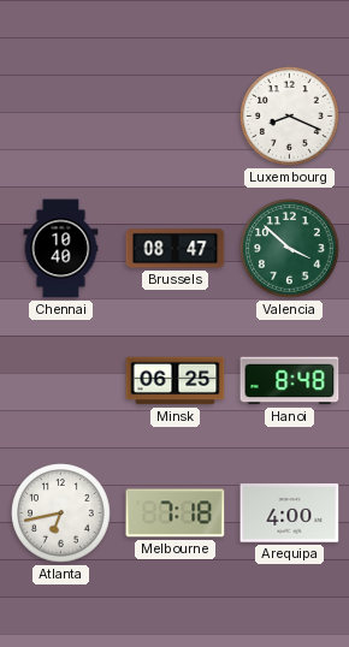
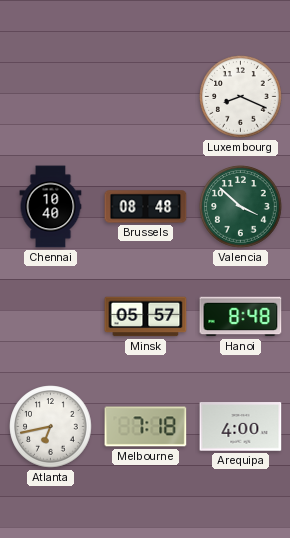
Brussels: 08:47 -> 08:48
Minsk: 06:25 -> 05:57
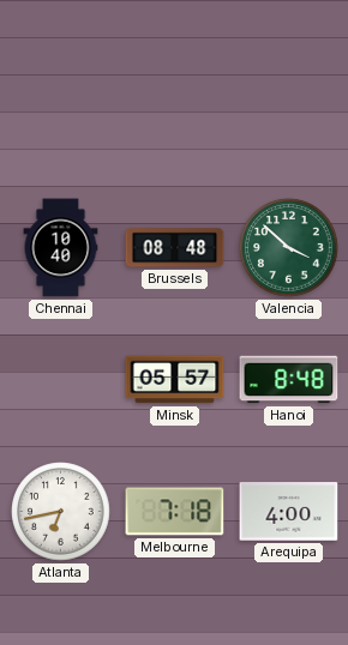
Luxembourg: 8:19 -> none
